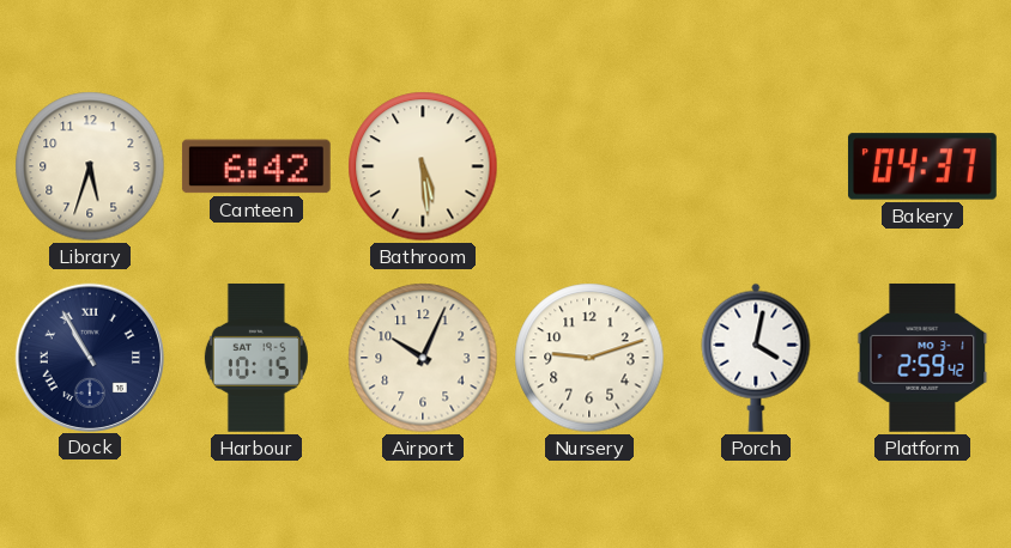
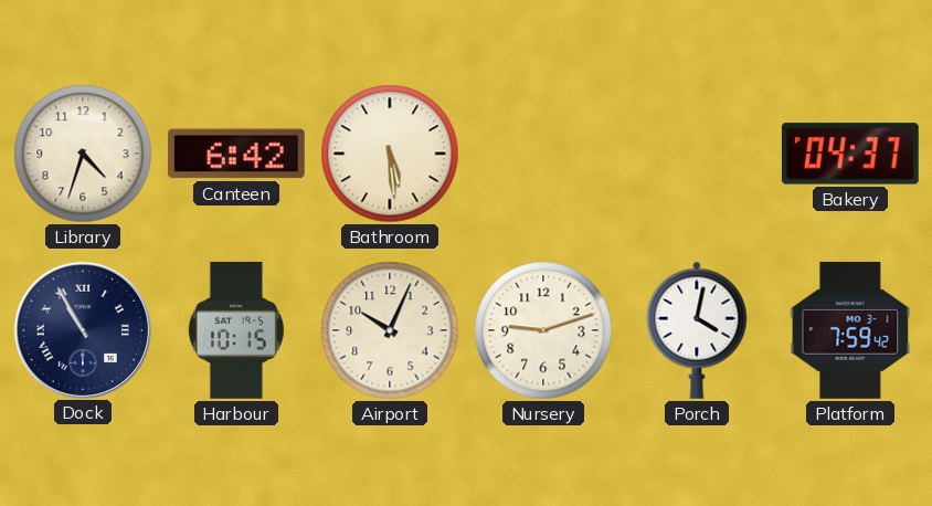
Library: 5:33 -> 4:33
Platform: 2:59 -> 7:59
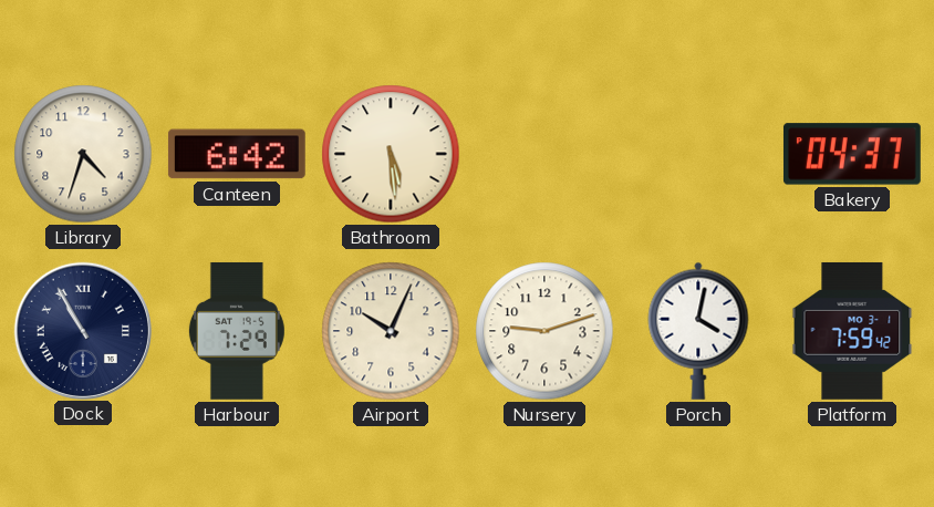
Harbour: 10:15 -> 7:29
